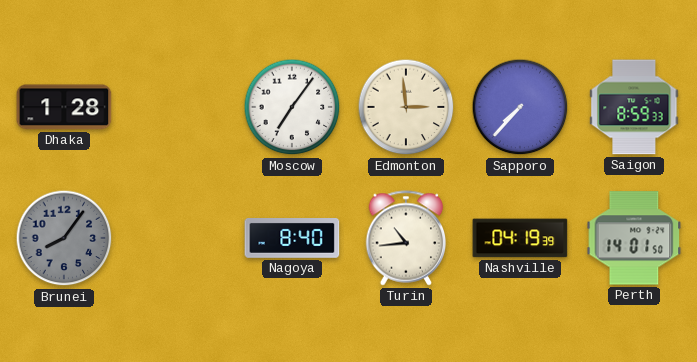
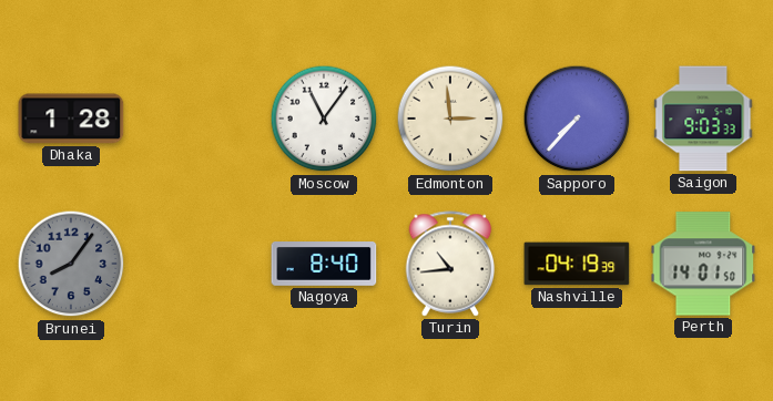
Moscow: 7:06 -> 11:06
Saigon: 8:59 -> 9:03
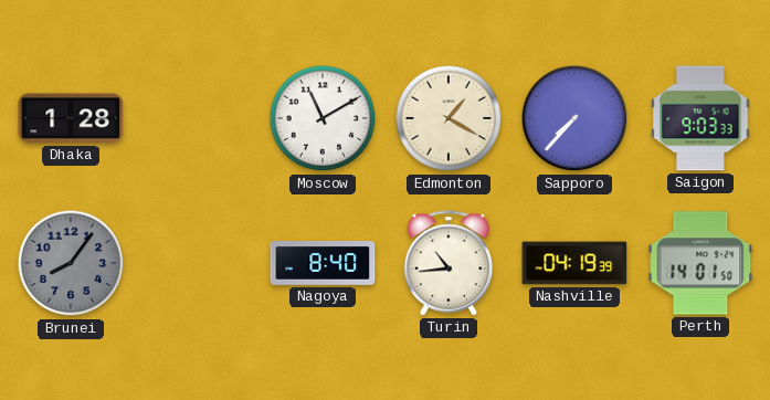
Moscow: 11:06 -> 11:10
Edmonton: 2:59 -> 1:20
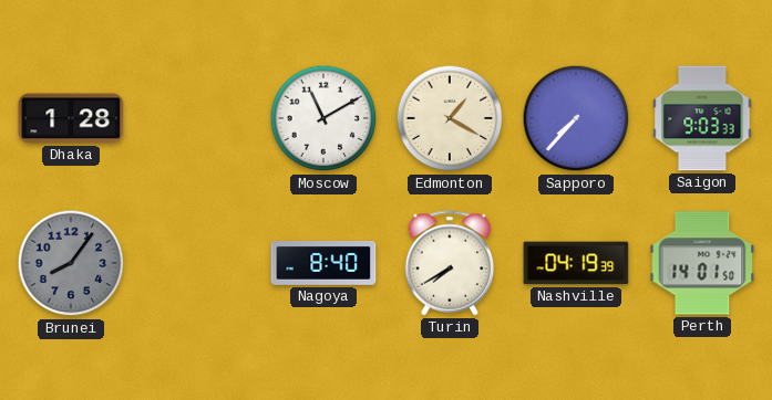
Turin: 10:44 -> 7:40
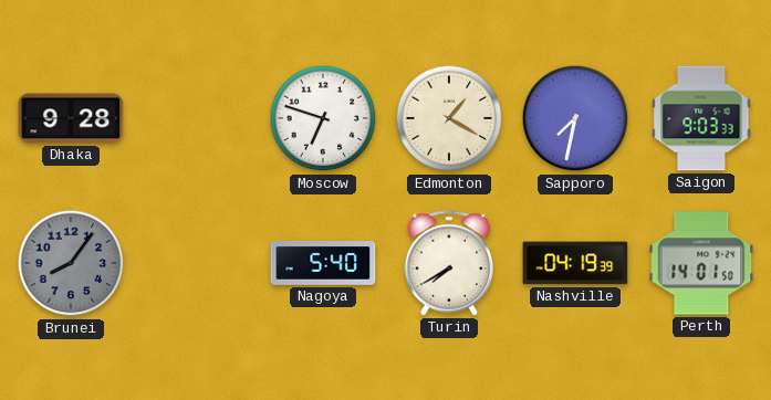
Dhaka: 1:28 -> 9:28
Moscow: 11:10 -> 6:48
Sapporo: 7:37 -> 7:32
Nagoya: 8:40 -> 5:40
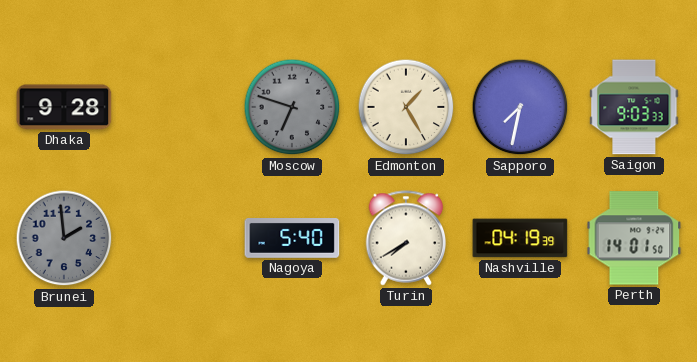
Moscow dial: white -> grey
Edmonton: 1:20 -> 1:25
Brunei: 8:06 -> 1:59
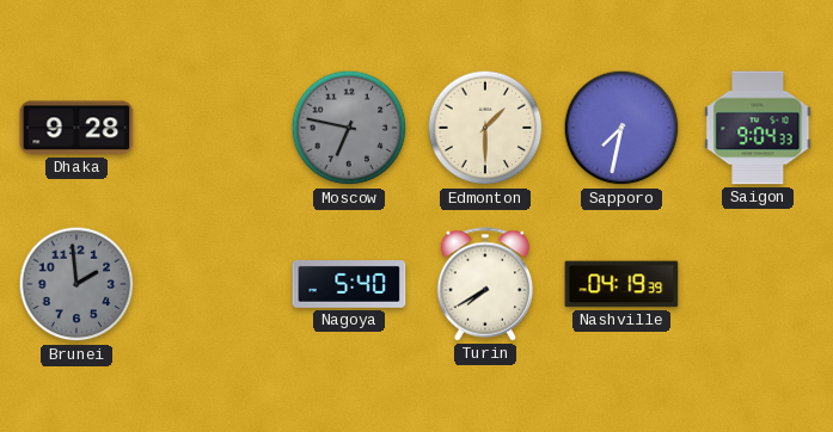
Moscow: 6:48 -> 6:47
Edmonton: 1:25 -> 1:30
Saigon: 9:03 -> 9:04
Perth: 14:01 -> none
